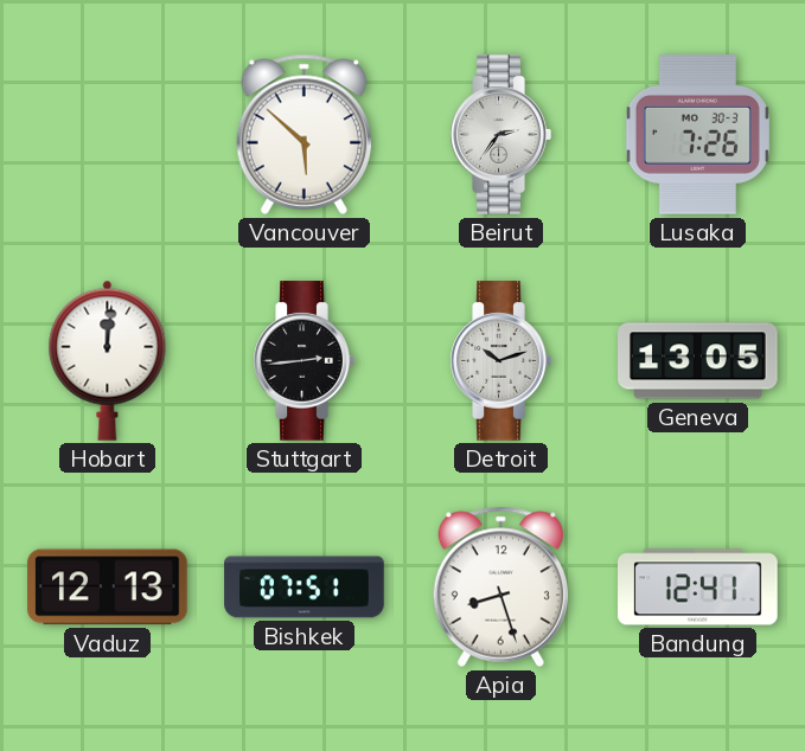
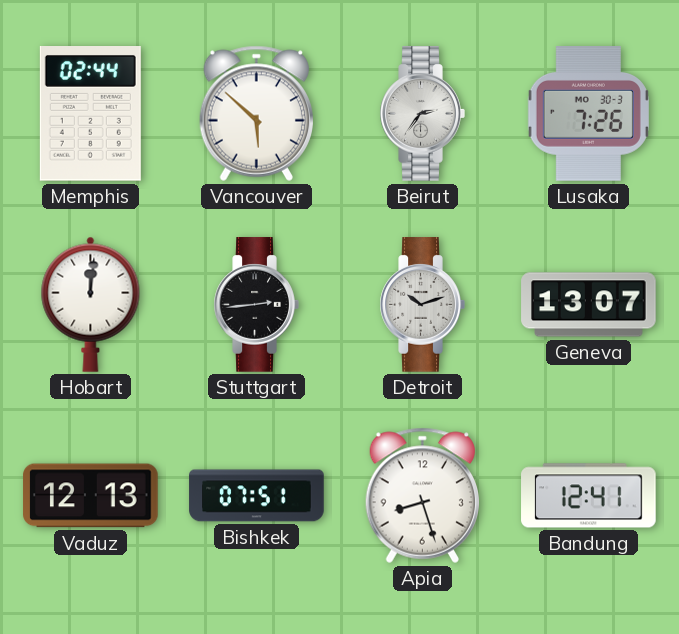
Memphis: none -> 02:44
Geneva: 13:05 -> 13:07
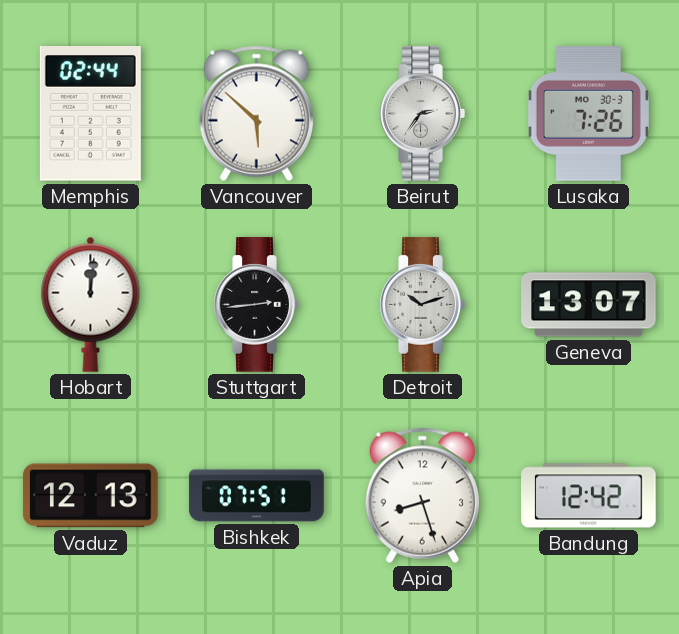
Bandung: 12:41 -> 12:42
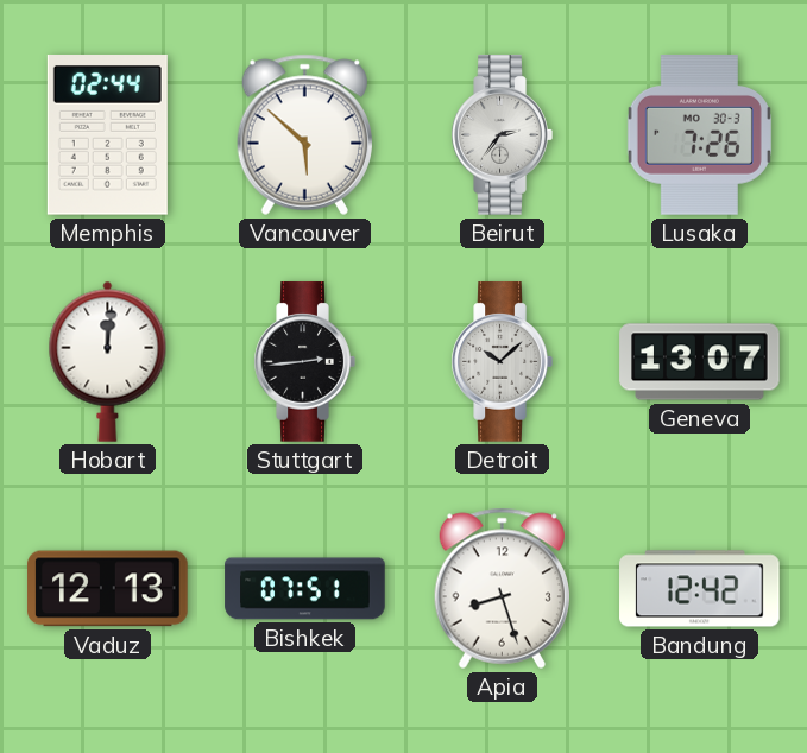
Detroit: 10:12 -> 10:08
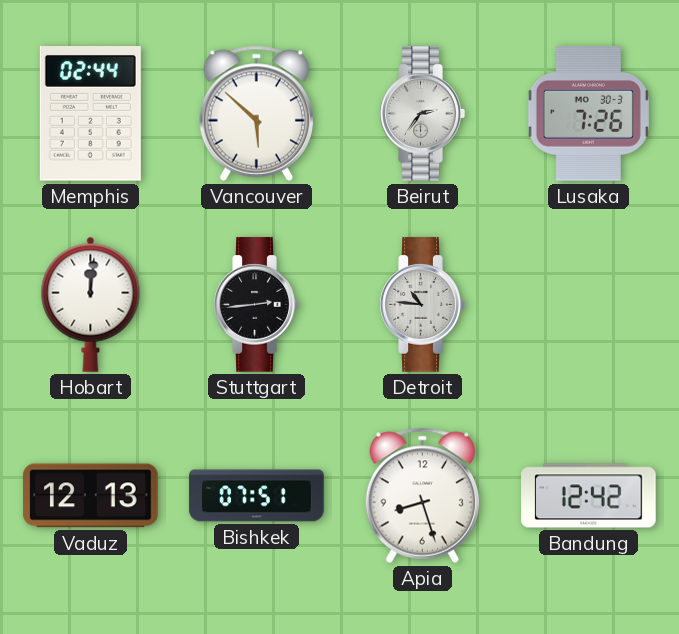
Detroit: 10:08 -> 10:46
Geneva: 13:07 -> none
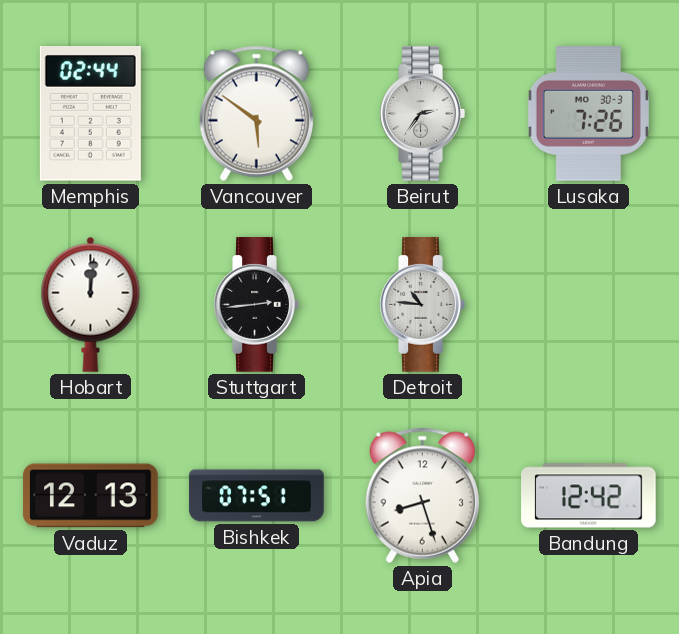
Vancouver: 5:52 -> 5:51
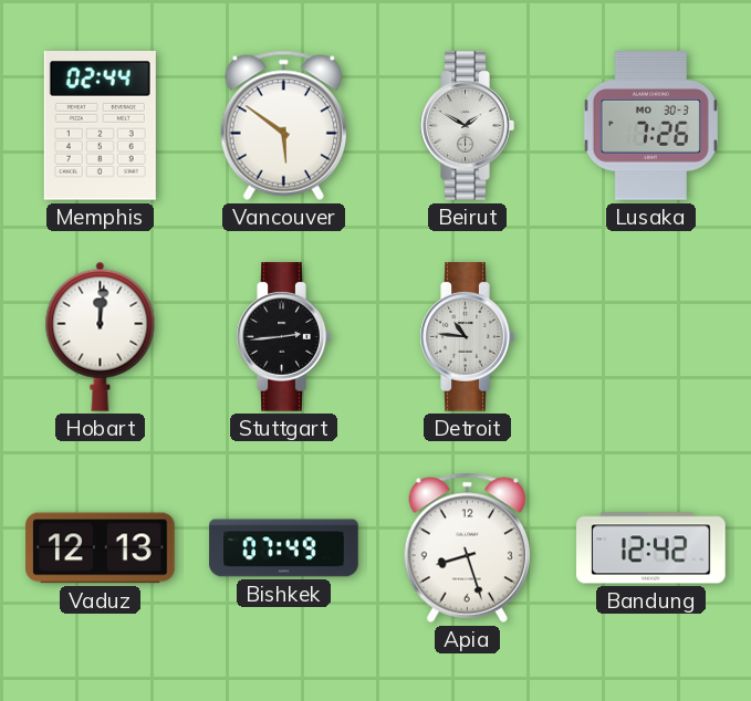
Beirut: 2:36 -> 1:50
Bishkek: 07:51 -> 07:49
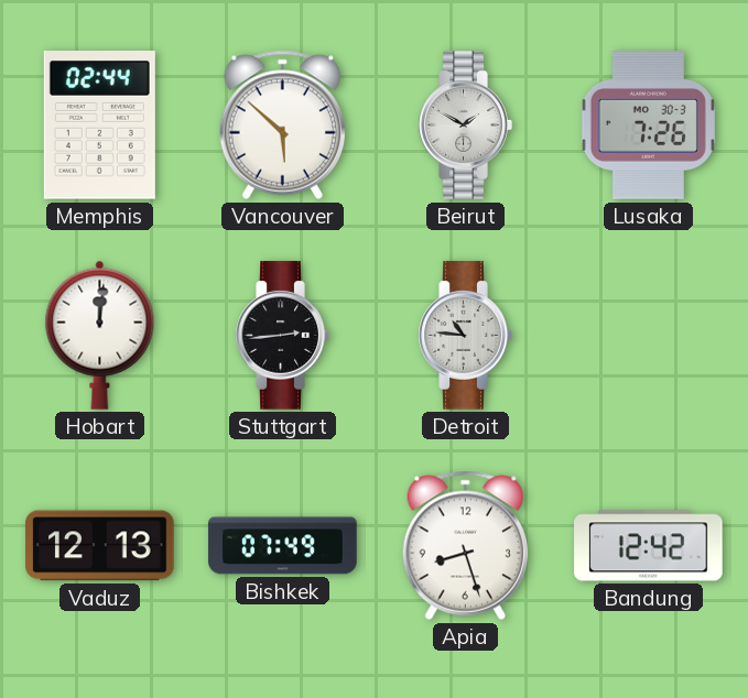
Vancouver: 5:51 -> 5:52
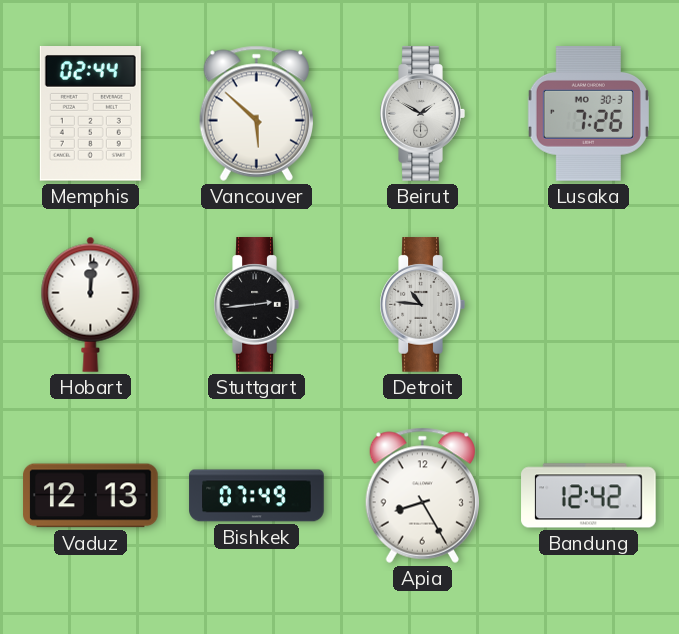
Apia: 8:27 -> 8:25
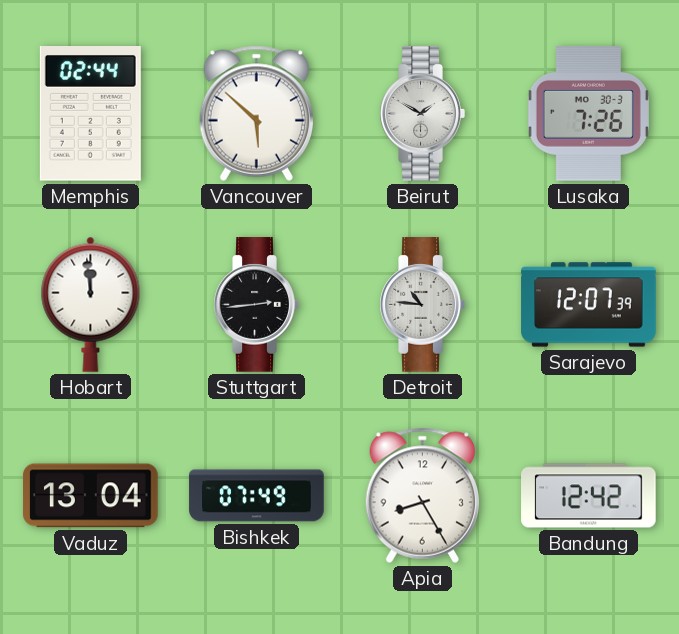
Hobart: 12:01 -> 11:59
Sarajevo: none -> 12:07
Vaduz: 12:13 -> 13:04
